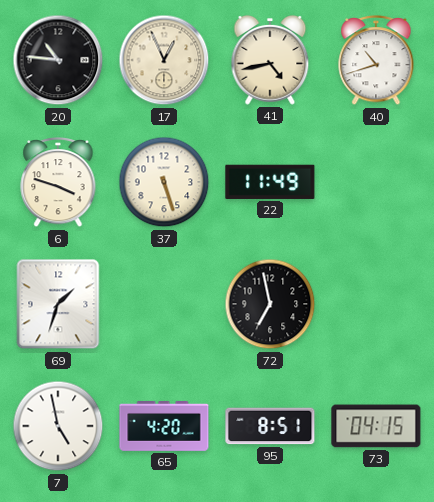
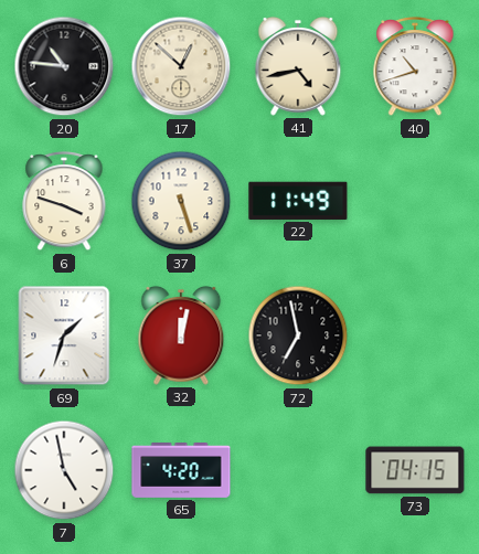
17: 12:56 -> 12:52
32: none -> 12:02
95: 8:51 -> none
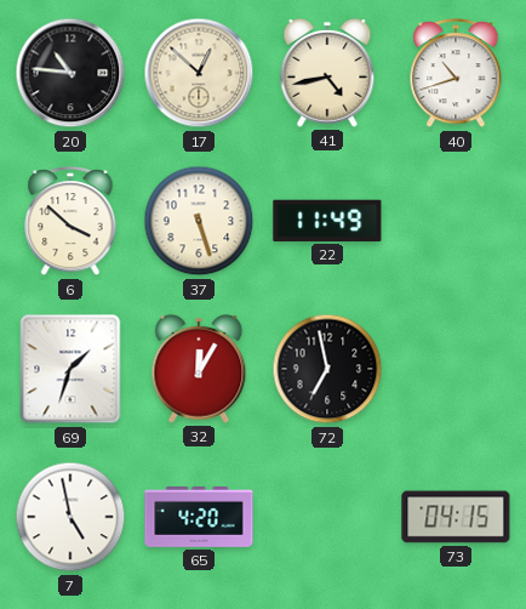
6: 3:48 -> 3:52
32: 12:02 -> 12:05
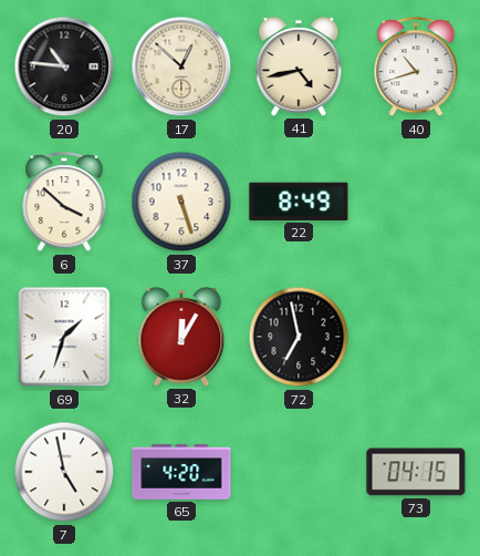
22: 11:49 -> 8:49
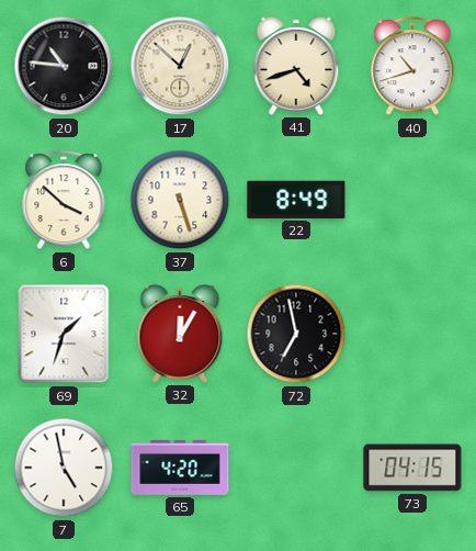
41: 4:43 -> 4:42
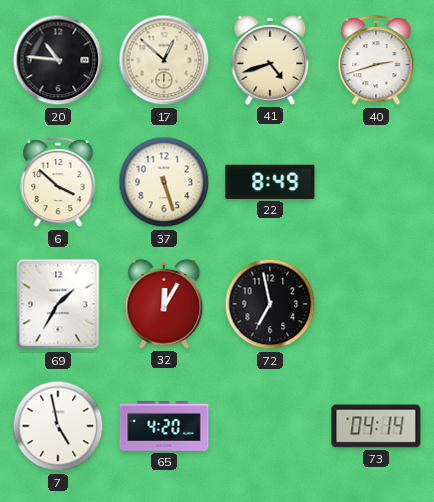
40: 10:42 -> 2:42
69: 1:33 -> 1:35
73: 04:15 -> 04:14
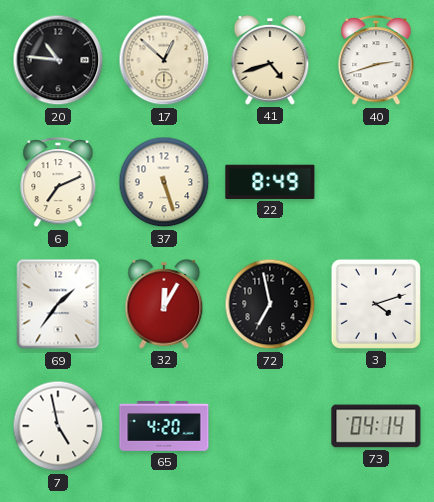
6: 3:52 -> 7:11
69: 1:35 -> 1:36
3: none -> 4:12
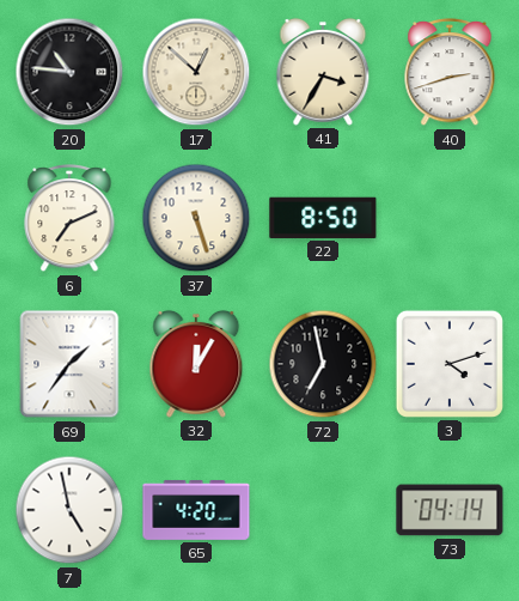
41: 4:42 -> 3:35
22: 8:49 -> 8:50
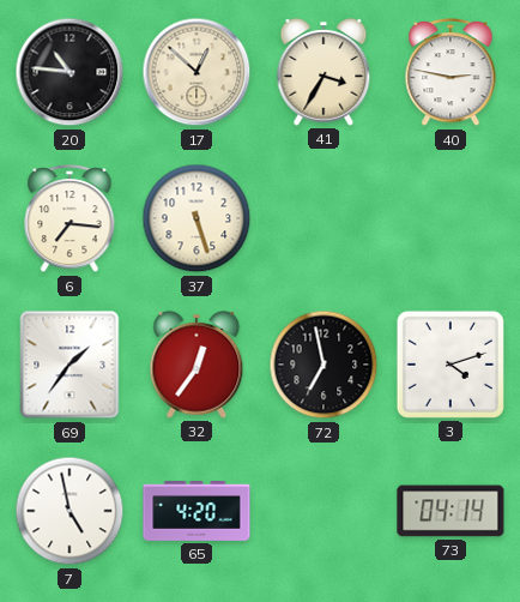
40: 2:42 -> 2:47
6: 7:11 -> 7:16
22: 8:50 -> none
32: 12:05 -> 12:36
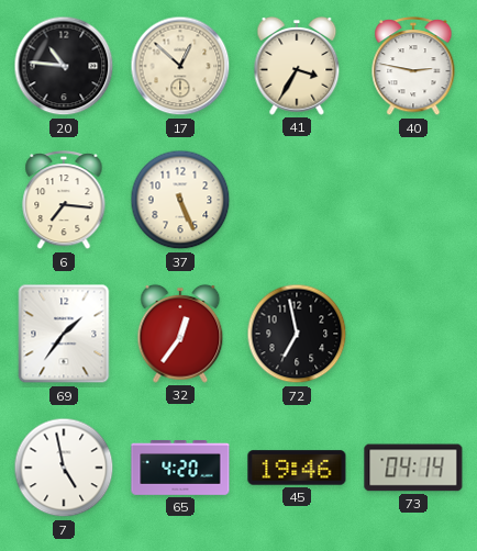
37: 5:27 -> 5:26
3: 4:12 -> none
45: none -> 19:46
